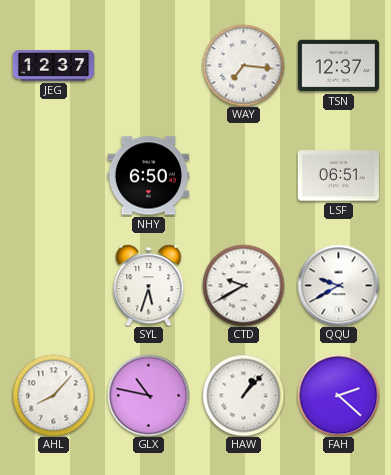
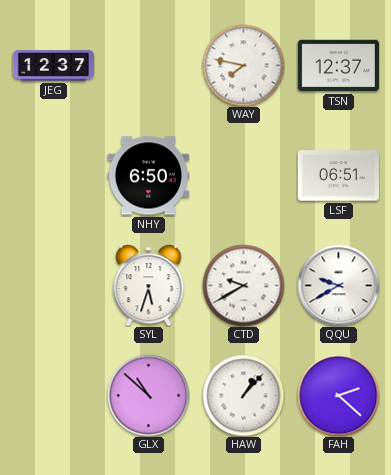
WAY: 7:16 -> 7:47
AHL: 8:07 -> none
GLX: 10:47 -> 10:52
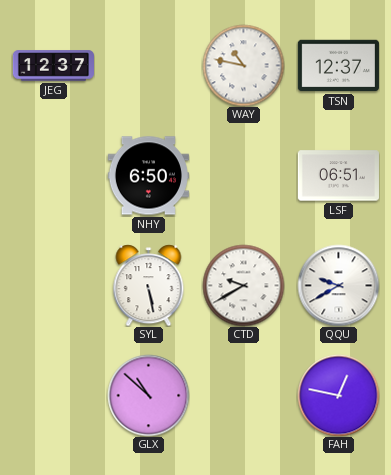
WAY: 7:47 -> 10:47
SYL: 5:33 -> 5:28
HAW: 1:07 -> none
FAH: 2:22 -> 12:47
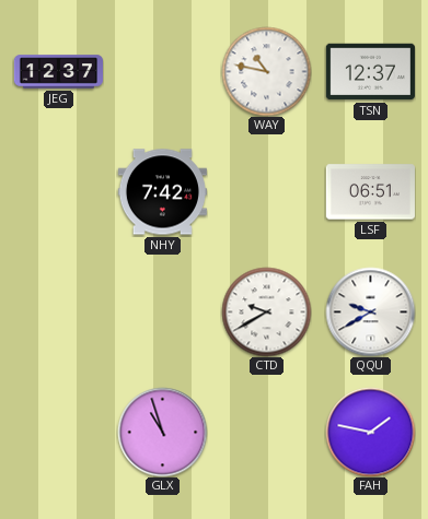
NHY: 6:50 -> 7:42
SYL: 5:28 -> none
GLX: 10:52 -> 10:57
FAH: 12:47 -> 1:47
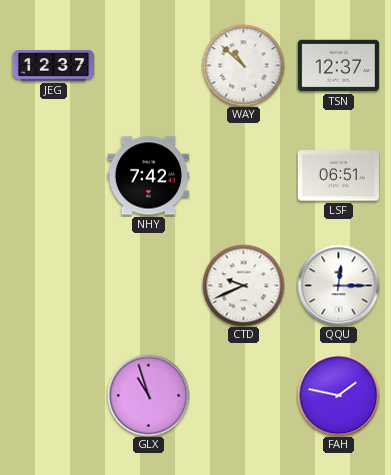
WAY: 10:47 -> 10:52
CTD: 9:40 -> 9:41
QQU: 9:40 -> 12:15
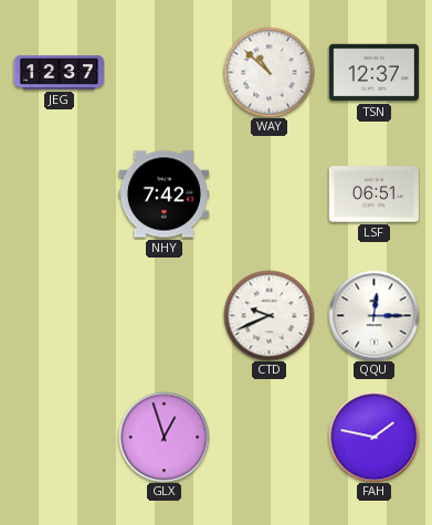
GLX: 10:57 -> 12:57
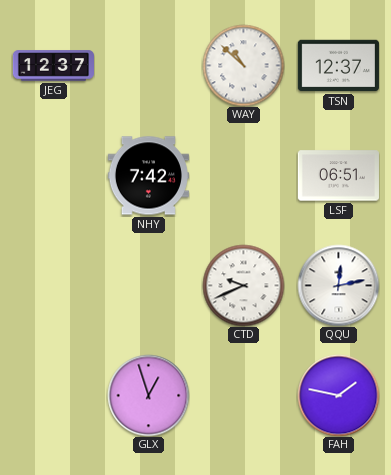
QQU: 12:15 -> 12:13
